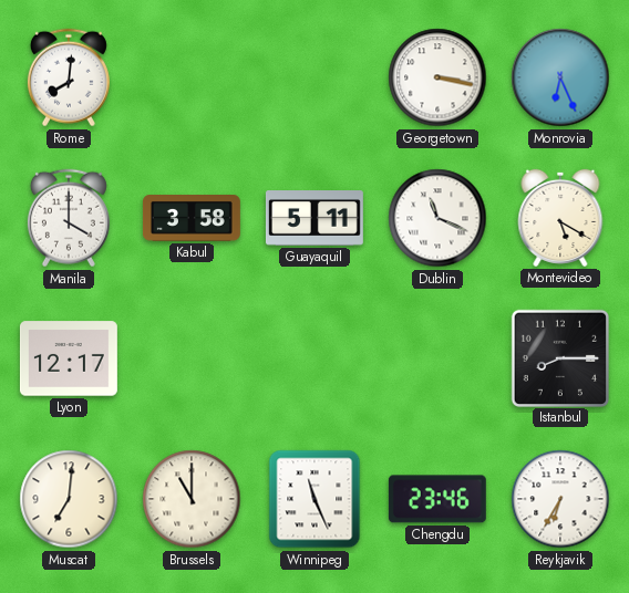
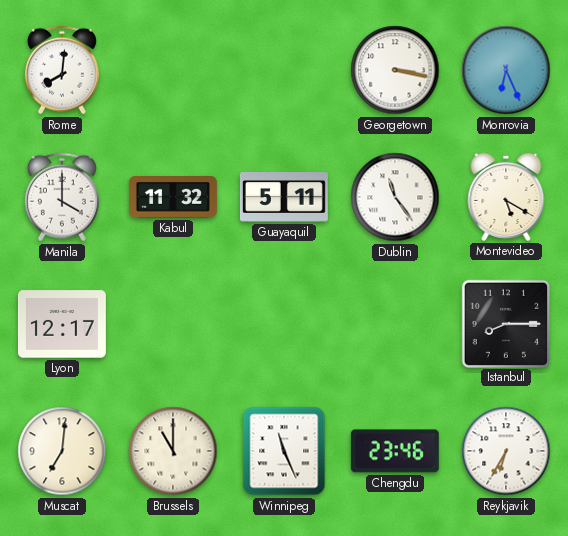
Kabul: 3:58 -> 11:32
Dublin: 11:19 -> 11:24
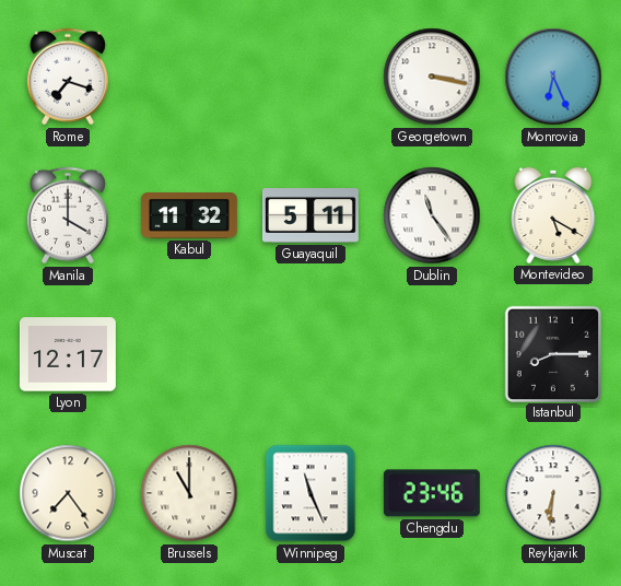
Rome: 8:01 -> 7:18
Muscat: 7:01 -> 7:24
Reykjavik: 6:35 -> 6:31
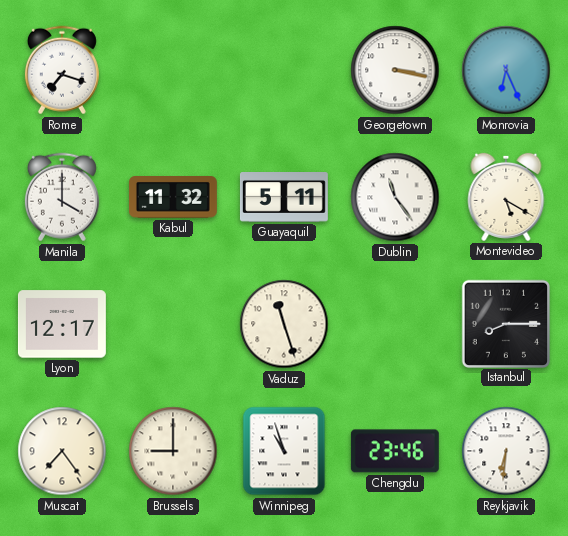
Vaduz: none -> 11:27
Brussels: 11:00 -> 9:00
Winnipeg: 11:26 -> 10:57
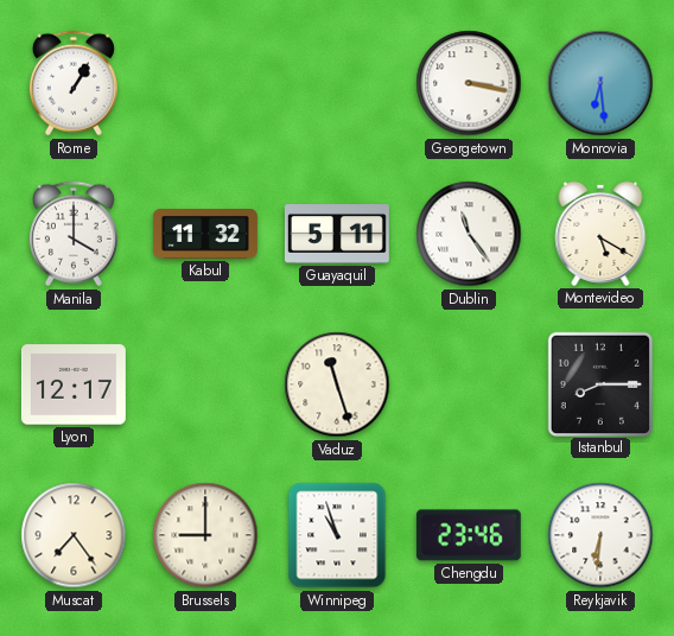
Rome: 7:18 -> 1:05
Monrovia: 6:26 -> 6:29
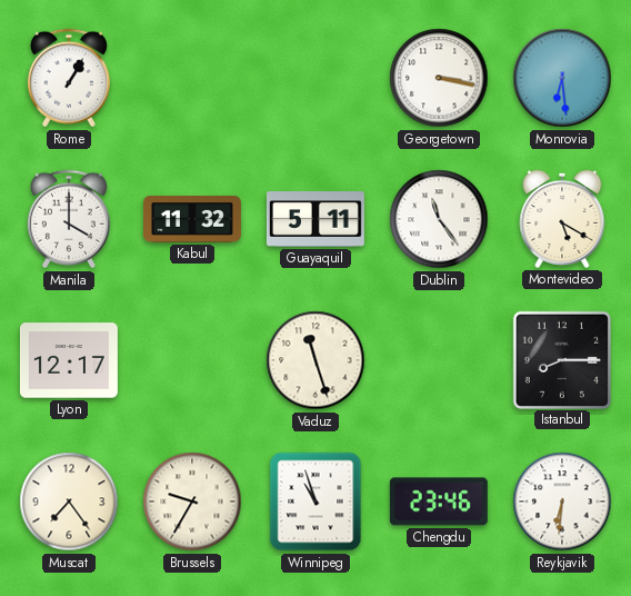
Brussels: 9:00 -> 9:35
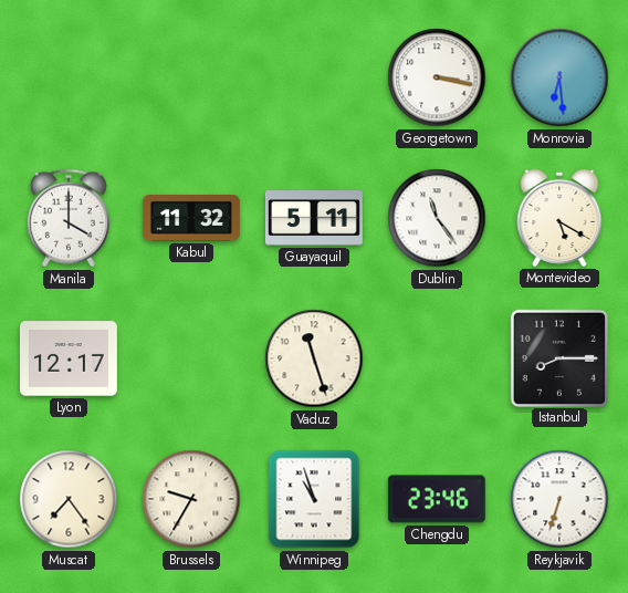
Rome: 1:05 -> none
Reykjavik: 6:31 -> 6:33
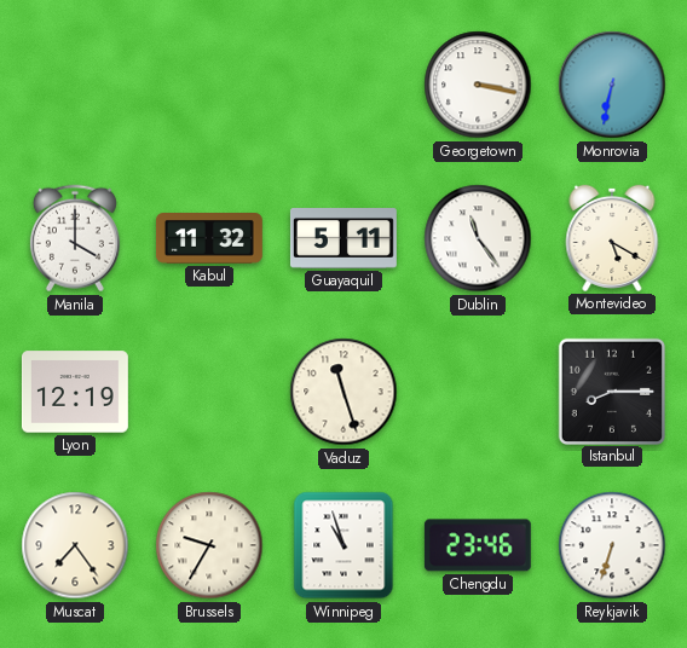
Monrovia: 6:29 -> 6:32
Lyon: 12:17 -> 12:19
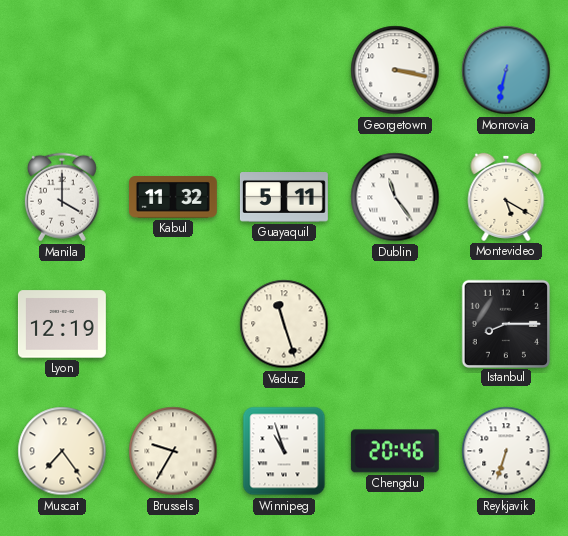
Chengdu: 23:46 -> 20:46
